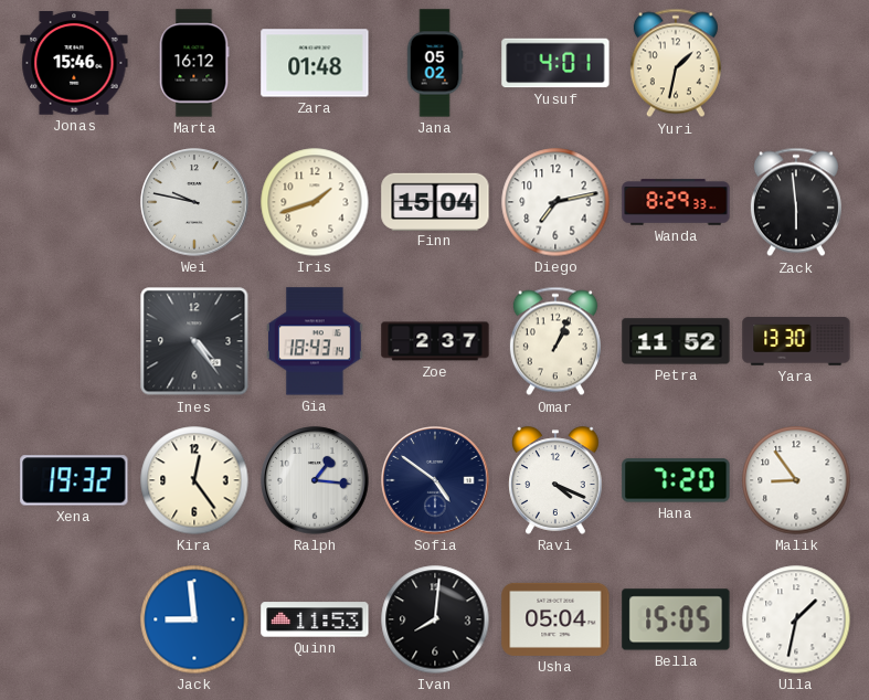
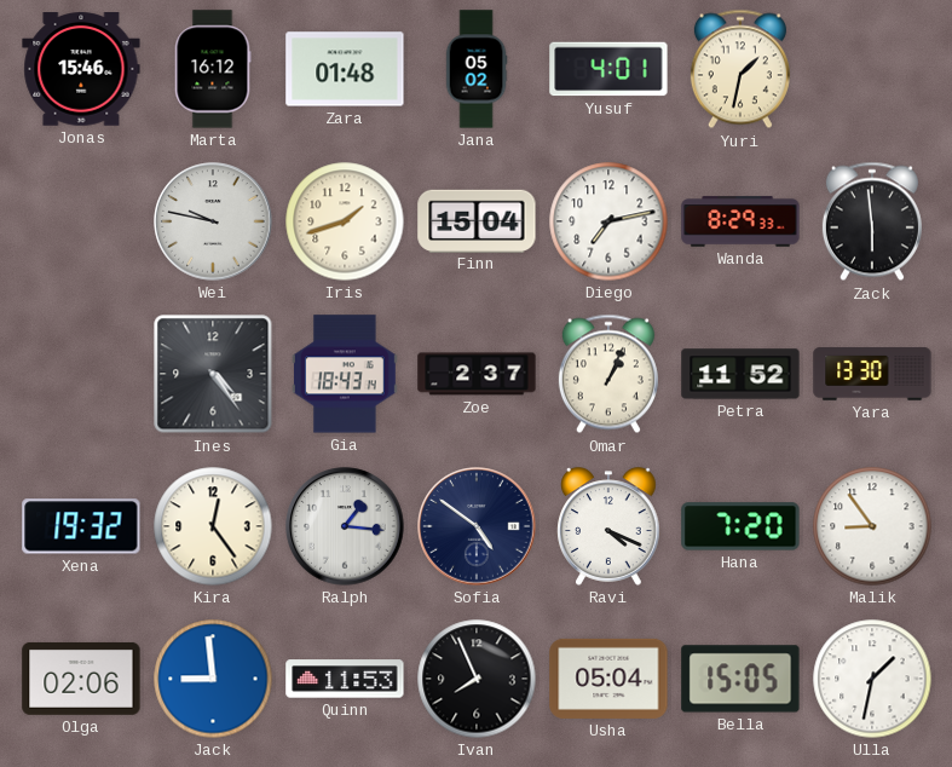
Olga: none -> 02:06
Ivan: 8:01 -> 7:56
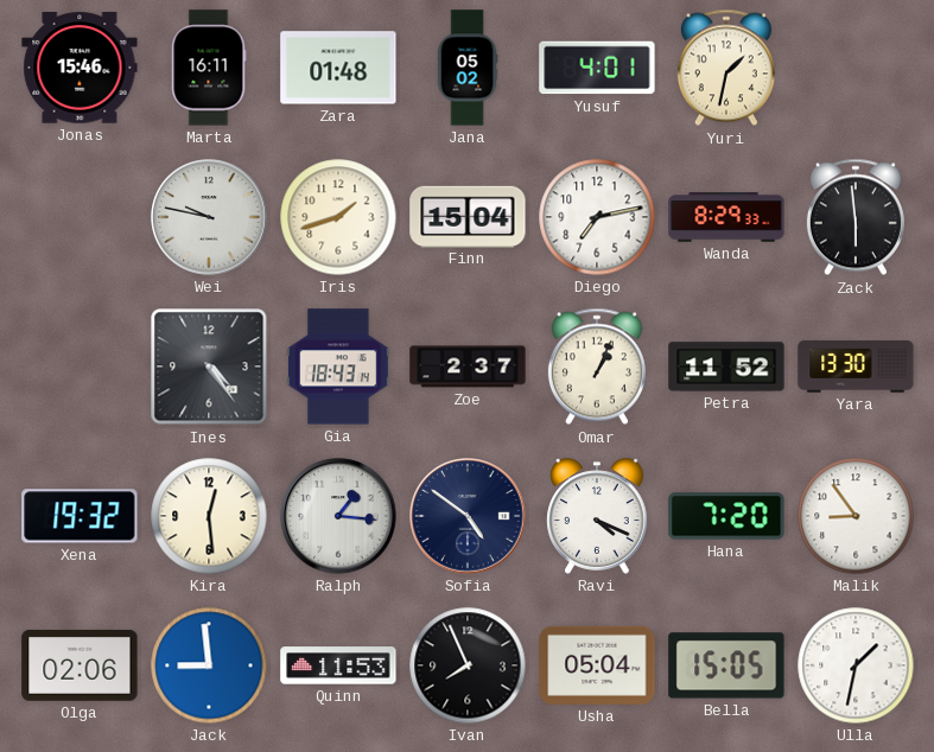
Marta: 16:12 -> 16:11
Kira: 12:24 -> 12:29
